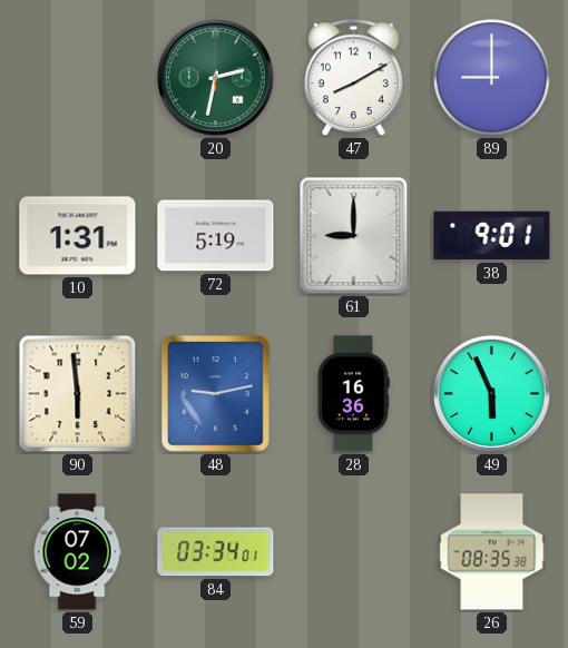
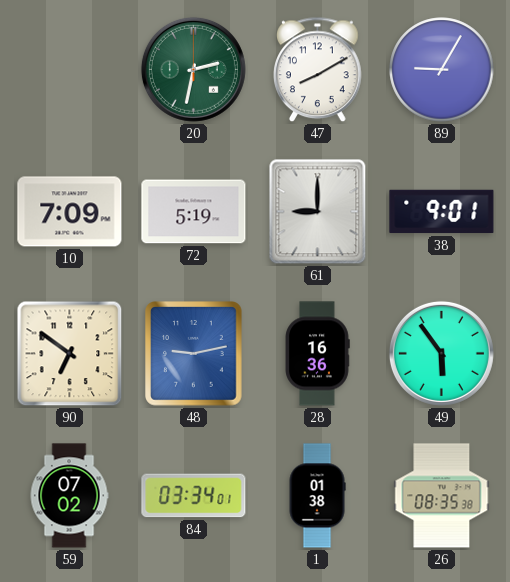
89: 9:00 -> 9:05
10: 1:31 -> 7:09
90: 5:59 -> 6:51
49: 5:56 -> 5:54
1: none -> 01:38
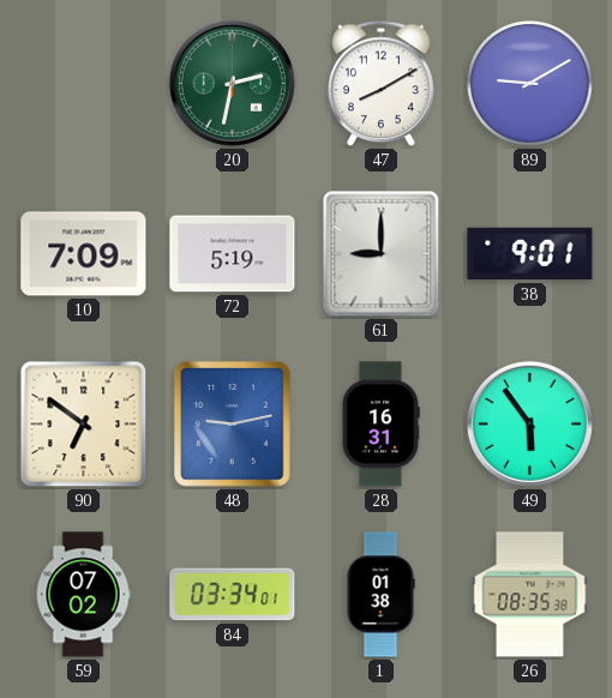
89: 9:05 -> 9:10
28: 16:36 -> 16:31
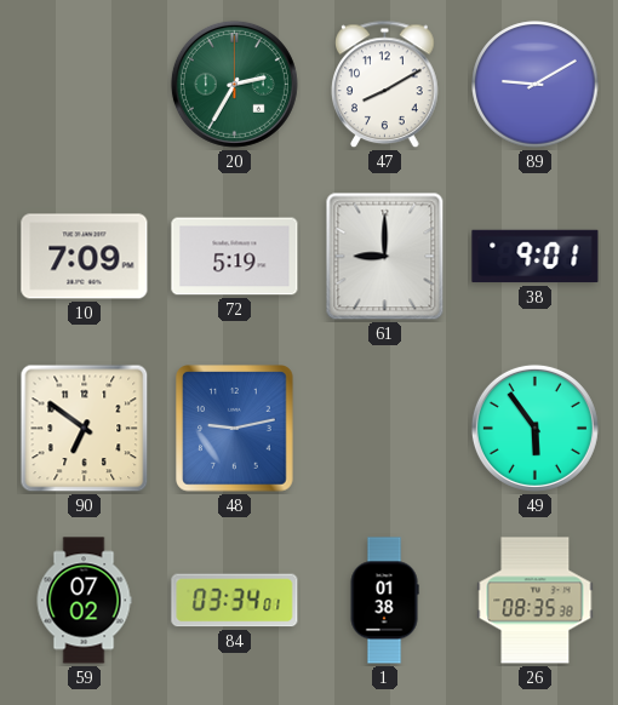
20: 2:32 -> 2:35
28: 16:31 -> none
